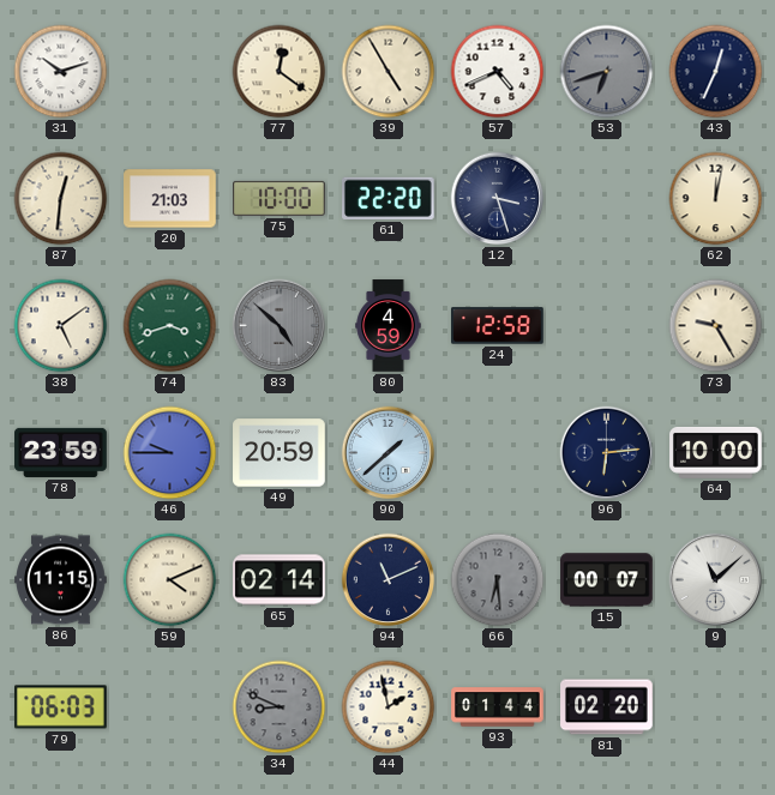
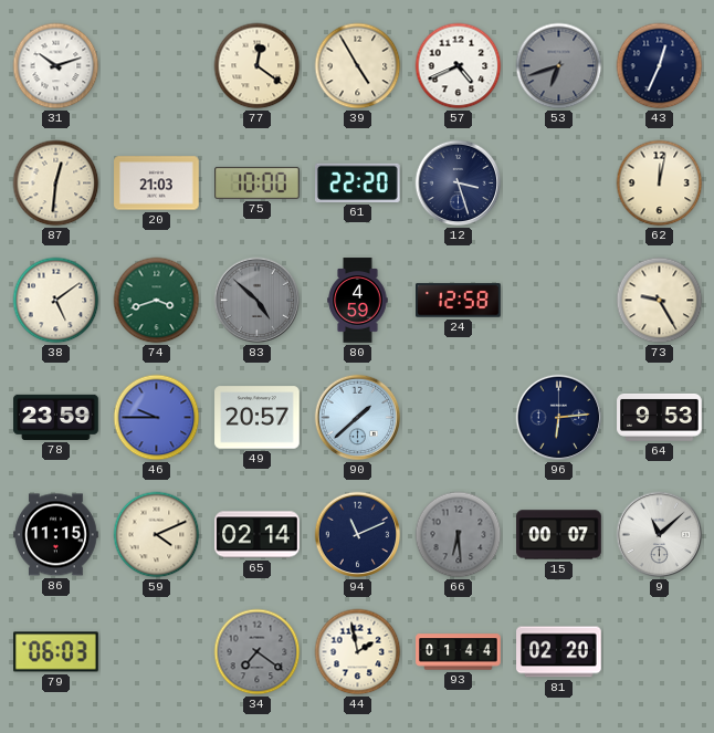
49: 20:59 -> 20:57
64: 10:00 -> 9:53
34: 8:49 -> 7:21
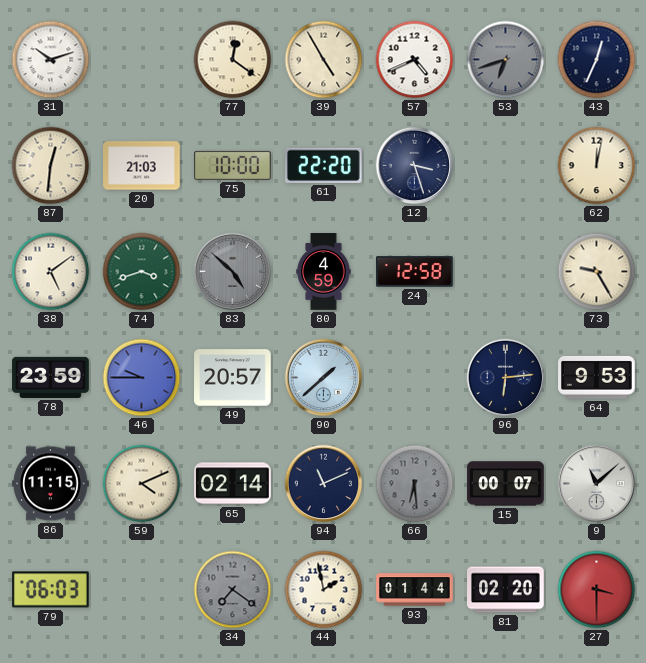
27: none -> 3:30
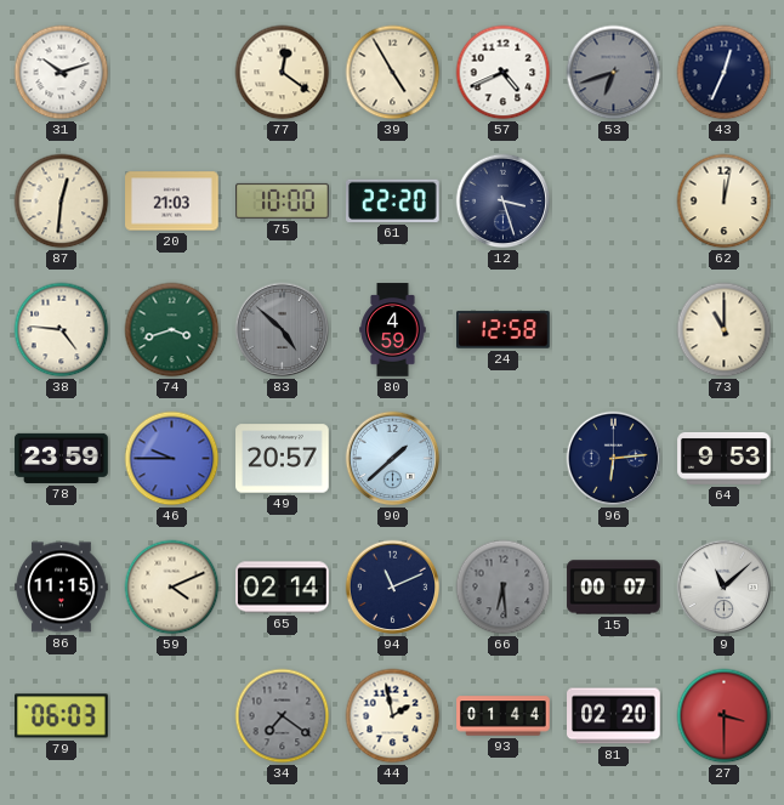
38: 5:09 -> 4:46
73: 9:25 -> 11:00
